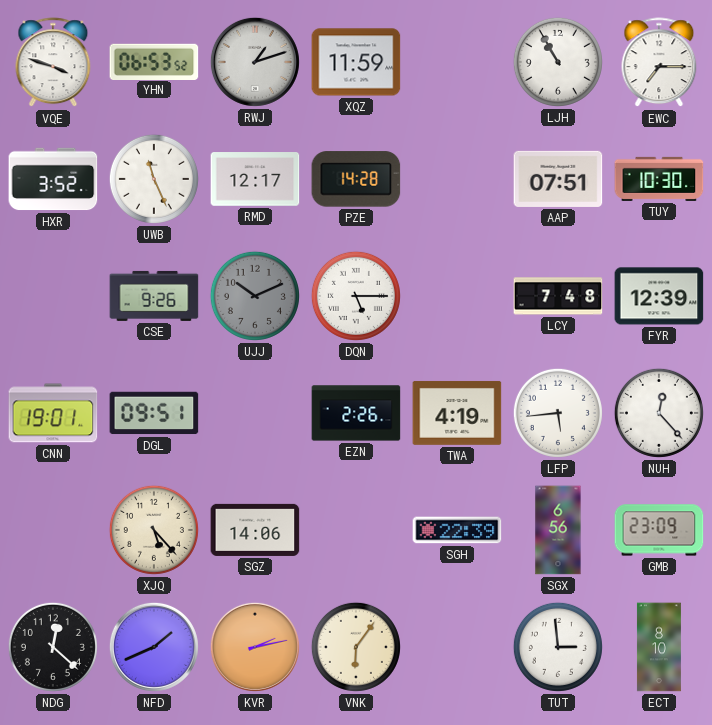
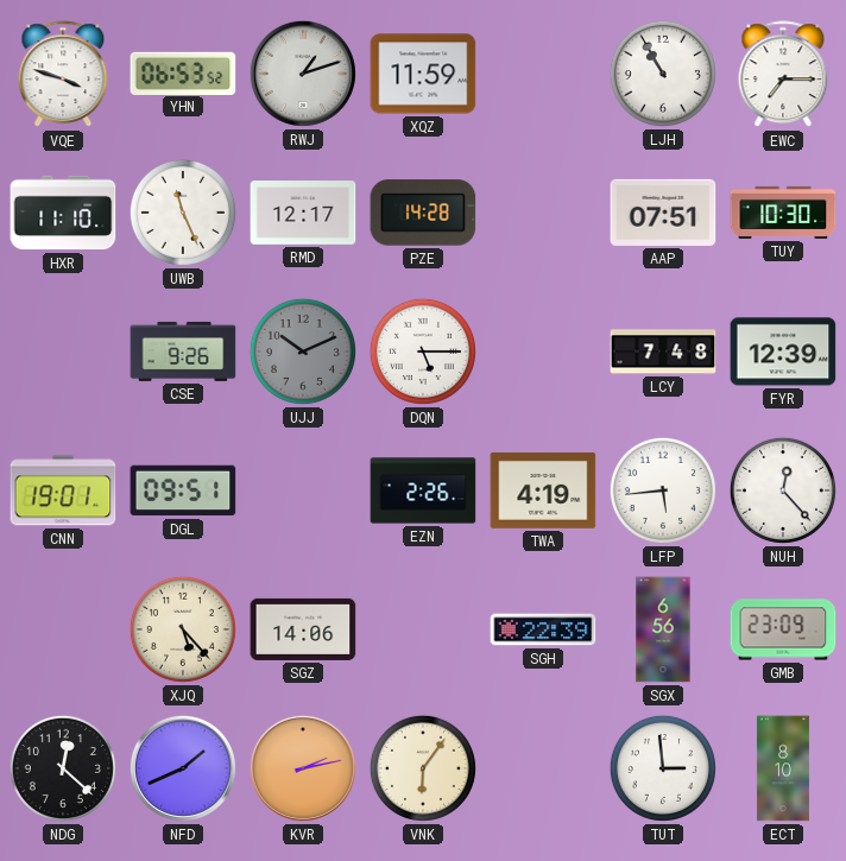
HXR: 3:52 -> 11:10
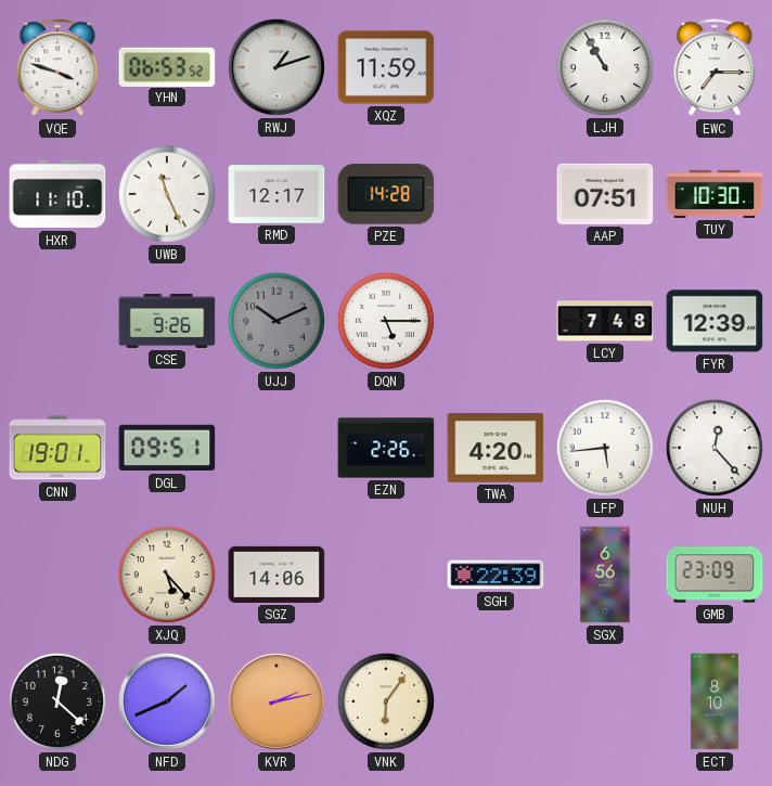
TWA: 4:19 -> 4:20
TUT: 2:59 -> none
